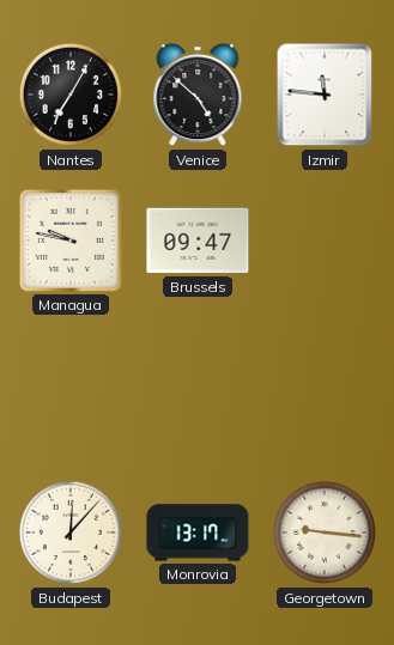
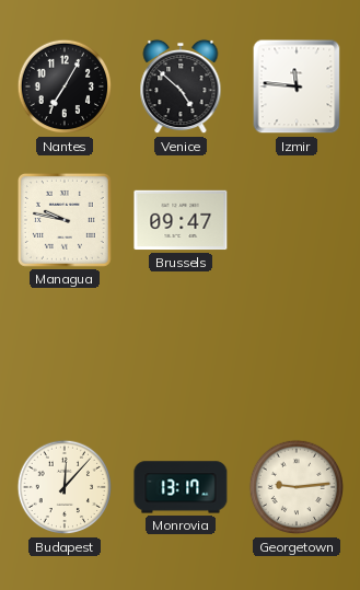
Georgetown: 9:16 -> 9:14
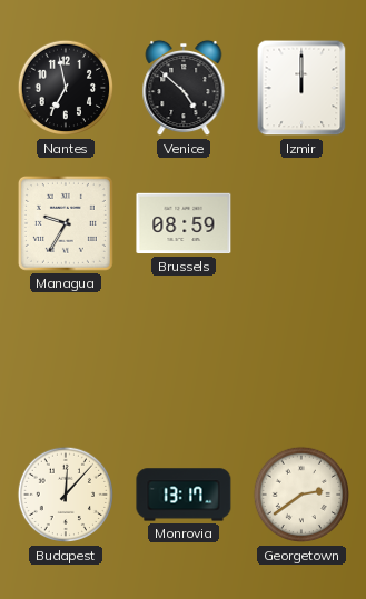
Nantes: 7:05 -> 6:58
Izmir: 11:46 -> 12:00
Managua: 9:47 -> 9:35
Brussels: 09:47 -> 08:59
Georgetown: 9:14 -> 2:39
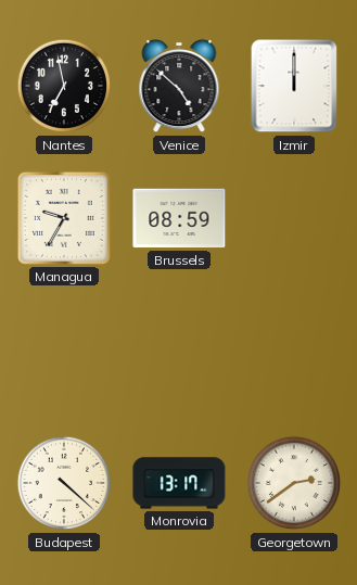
Budapest: 12:07 -> 4:22
